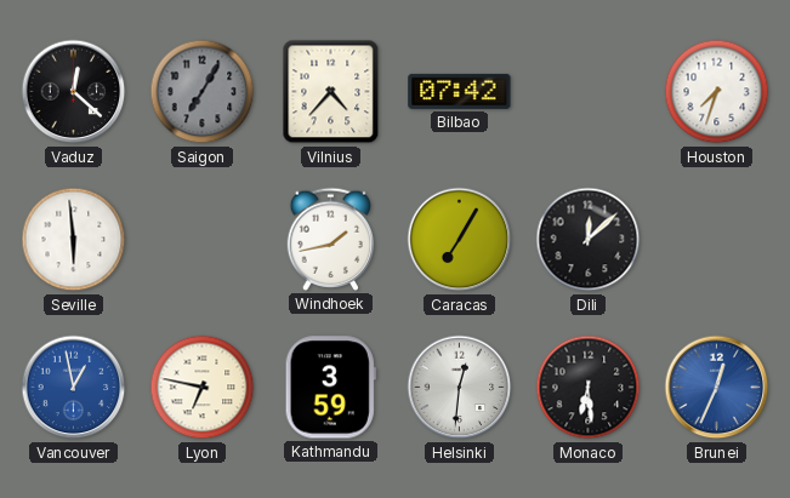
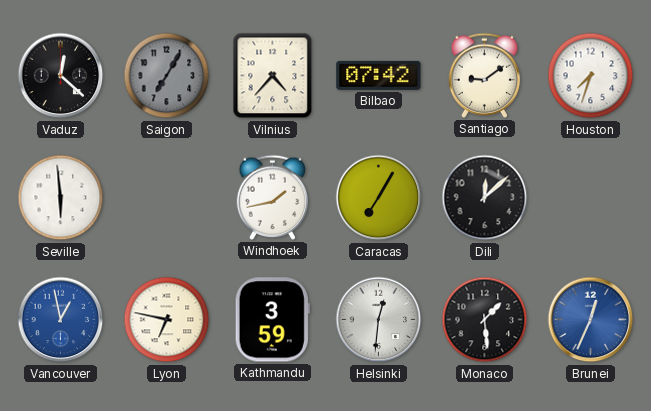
Santiago: none -> 9:09
Monaco: 6:29 -> 1:29
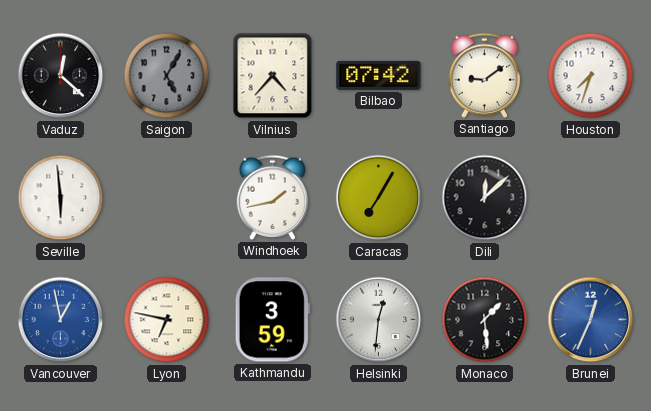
Saigon: 7:05 -> 5:05
